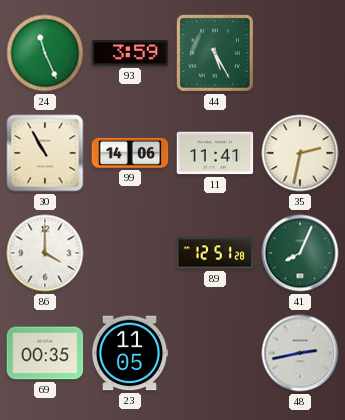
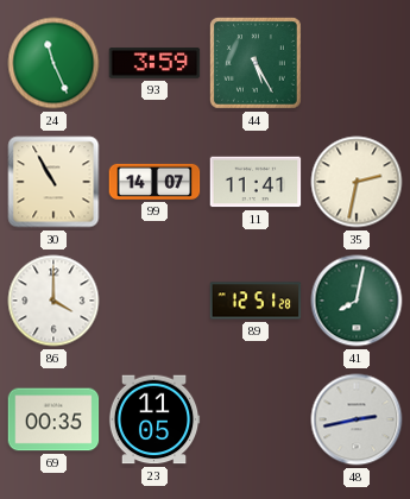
99: 14:06 -> 14:07
41: 8:04 -> 8:02
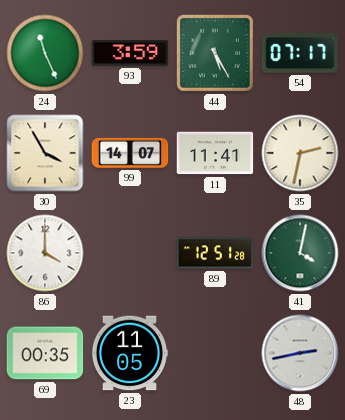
54: none -> 07:17
30: 10:55 -> 3:55
41: 8:02 -> 4:02
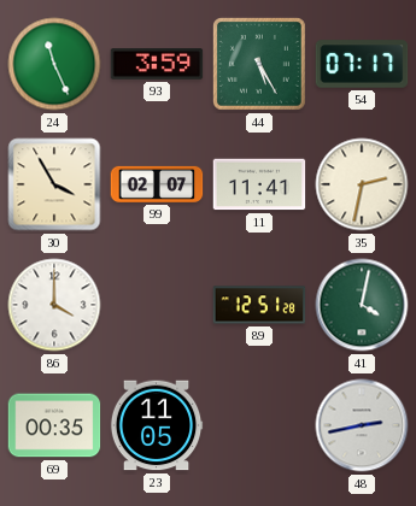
99: 14:07 -> 02:07
